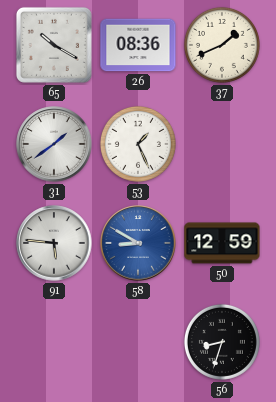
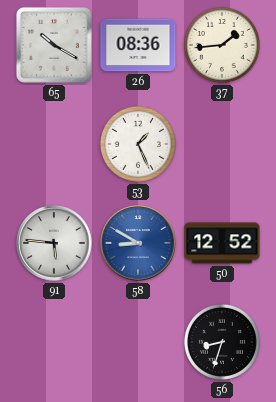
37: 1:41 -> 1:44
31: 1:39 -> none
50: 12:59 -> 12:52
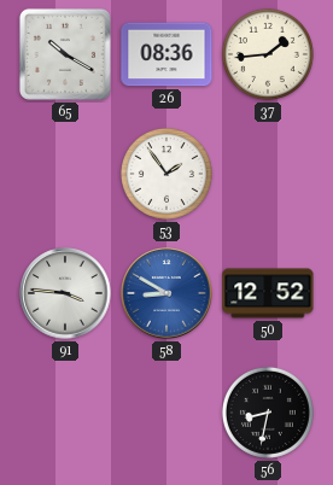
53: 1:26 -> 1:54
91: 5:46 -> 3:46
56: 8:33 -> 8:32
